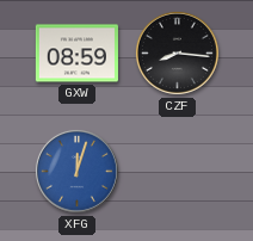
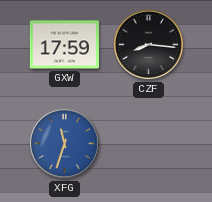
GXW: 08:59 -> 17:59
XFG: 12:03 -> 11:33
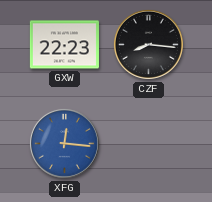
GXW: 17:59 -> 22:23
XFG: 11:33 -> 12:16
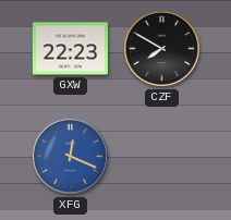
CZF: 8:16 -> 7:50
XFG: 12:16 -> 12:19
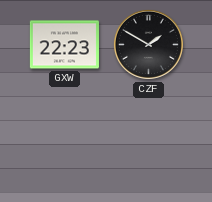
CZF: 7:50 -> 1:50
XFG: 12:19 -> none
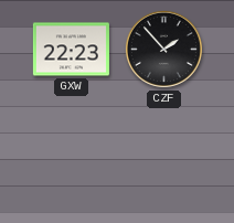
CZF: 1:50 -> 1:53
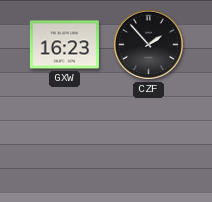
GXW: 22:23 -> 16:23
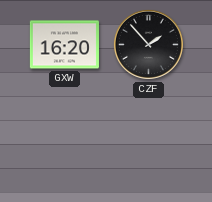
GXW: 16:23 -> 16:20
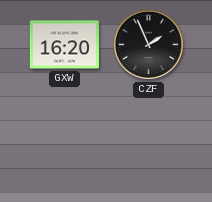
CZF: 1:53 -> 1:56
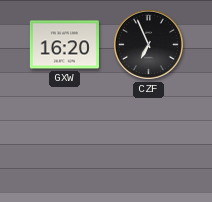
CZF: 1:56 -> 6:56
